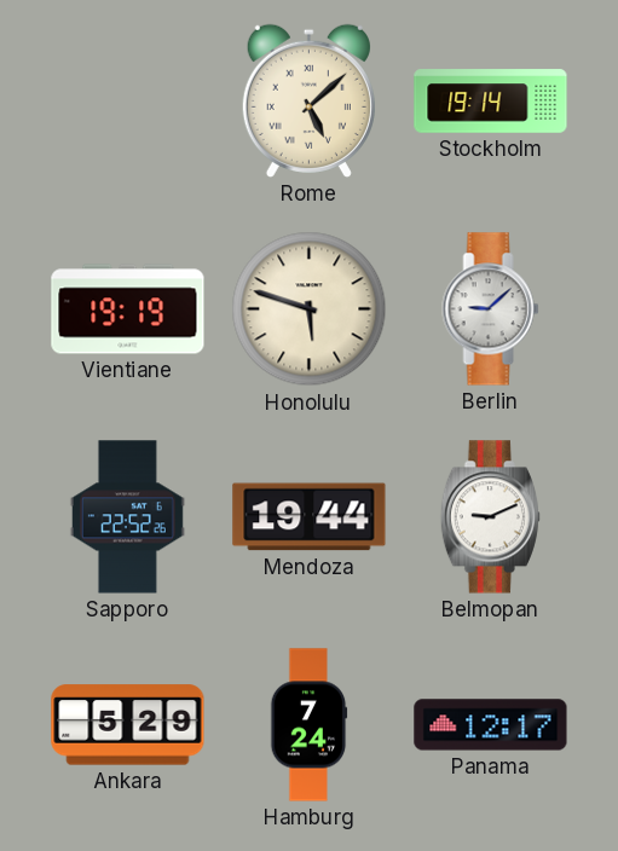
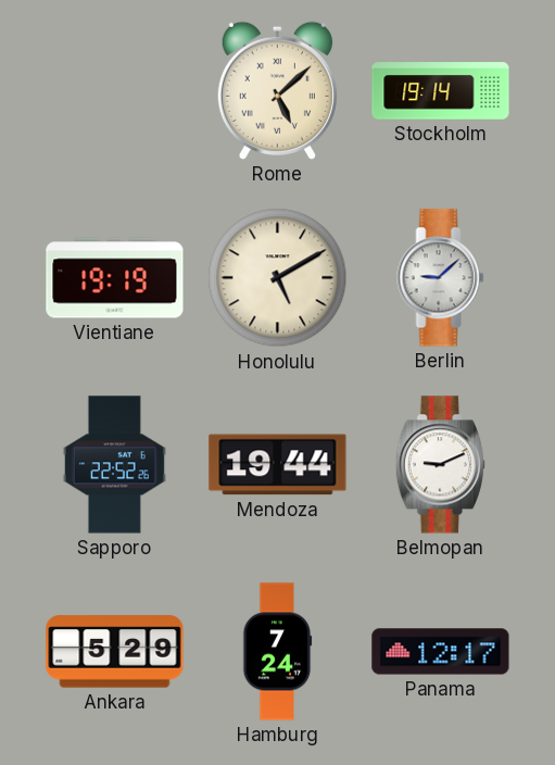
Honolulu: 5:48 -> 5:10
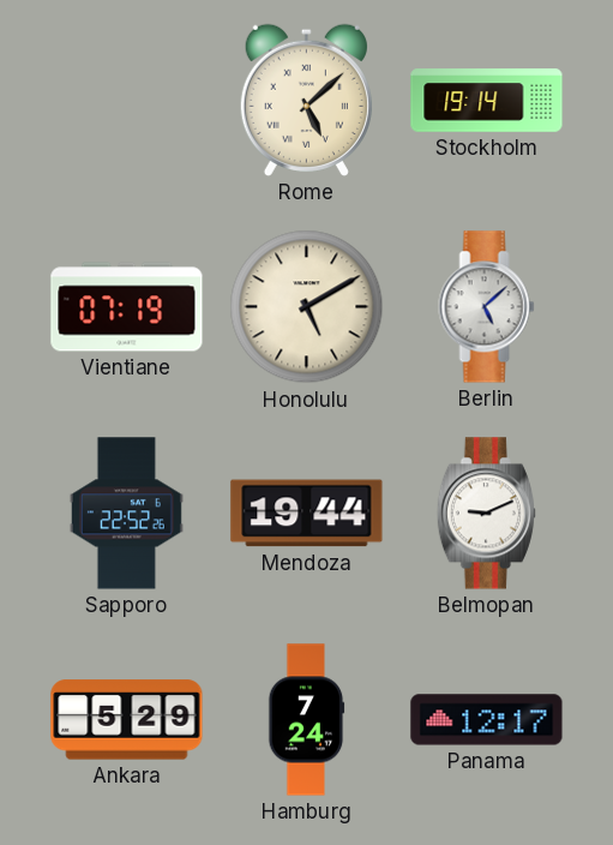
Vientiane: 19:19 -> 07:19
Berlin: 9:08 -> 5:08
